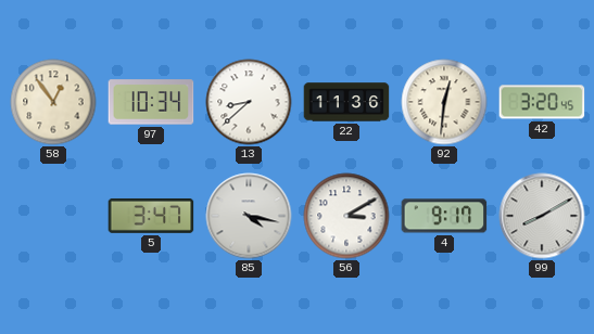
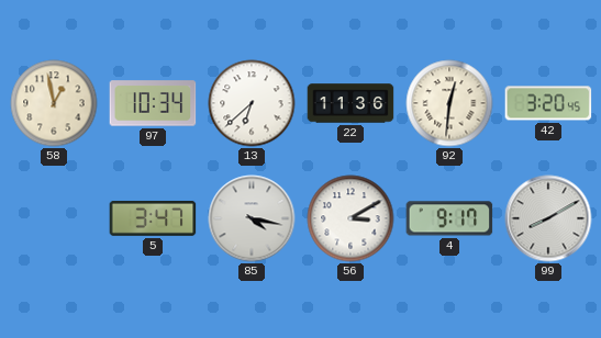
58: 12:54 -> 12:58
13: 8:38 -> 6:38
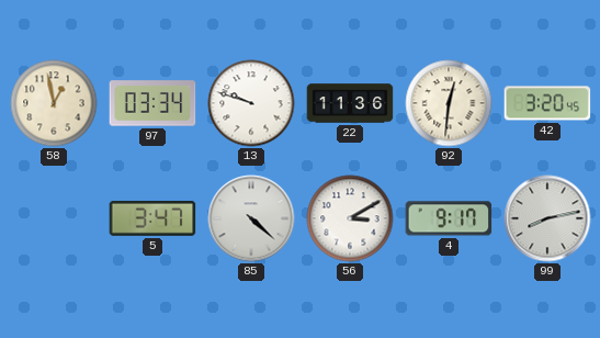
97: 10:34 -> 03:34
13: 6:38 -> 9:48
85: 4:17 -> 4:22
99: 8:10 -> 8:13
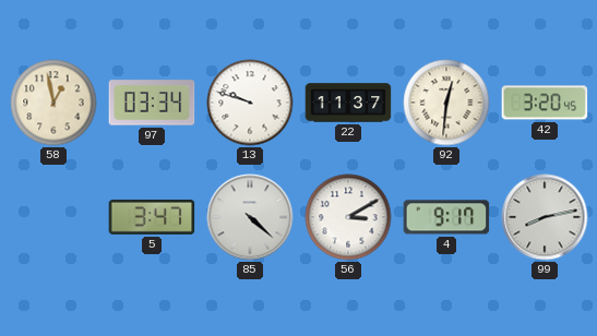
22: 11:36 -> 11:37
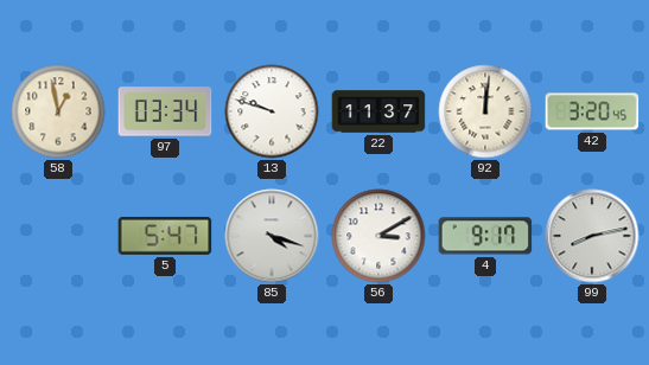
92: 12:31 -> 12:01
5: 3:47 -> 5:47
85: 4:22 -> 4:18
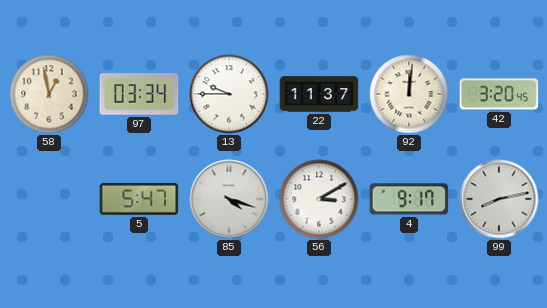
13: 9:48 -> 9:45
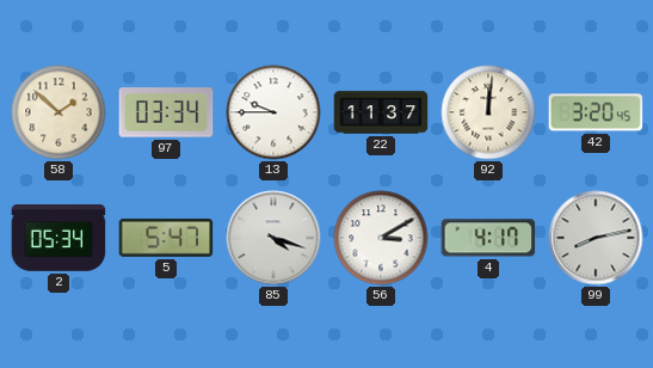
58: 12:58 -> 1:52
2: none -> 05:34
4: 9:17 -> 4:17
